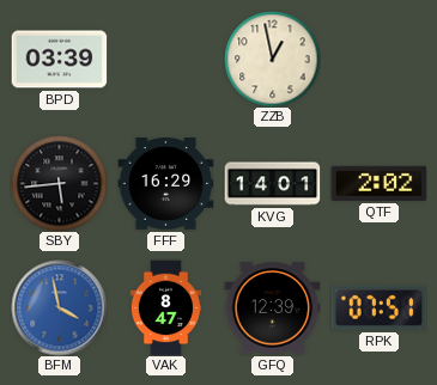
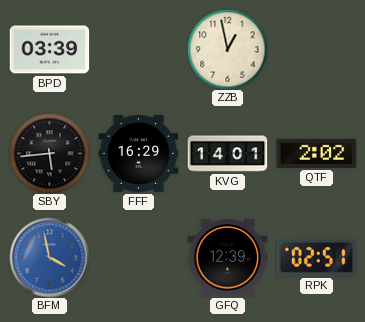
VAK: 8:47 -> none
RPK: 07:51 -> 02:51
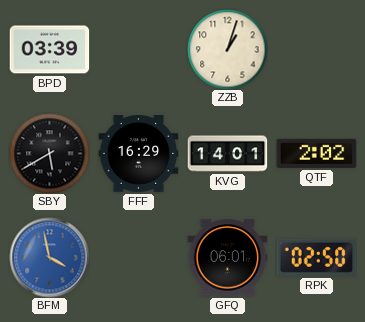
ZZB: 12:58 -> 1:03
SBY: 5:44 -> 5:40
GFQ: 12:39 -> 06:01
RPK: 02:51 -> 02:50
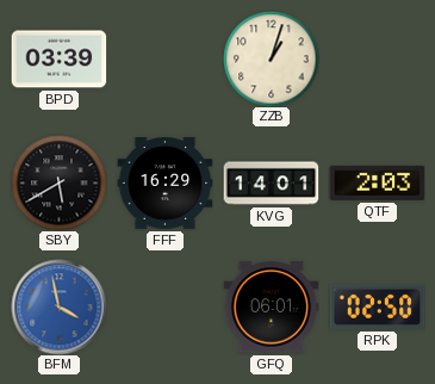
QTF: 2:02 -> 2:03
